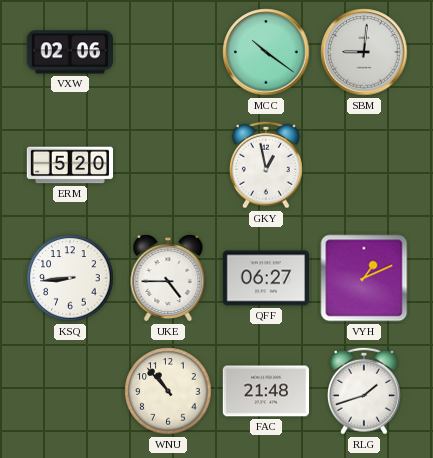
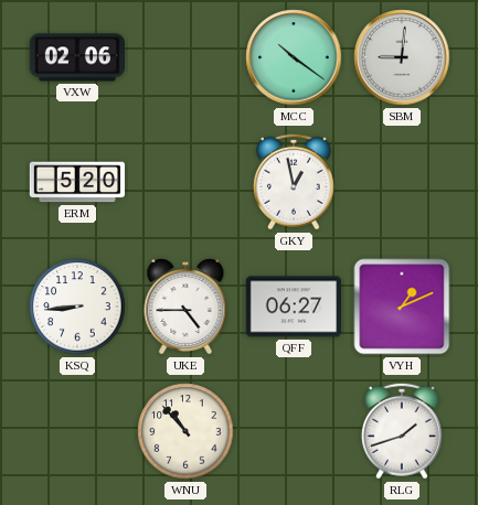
FAC: 21:48 -> none
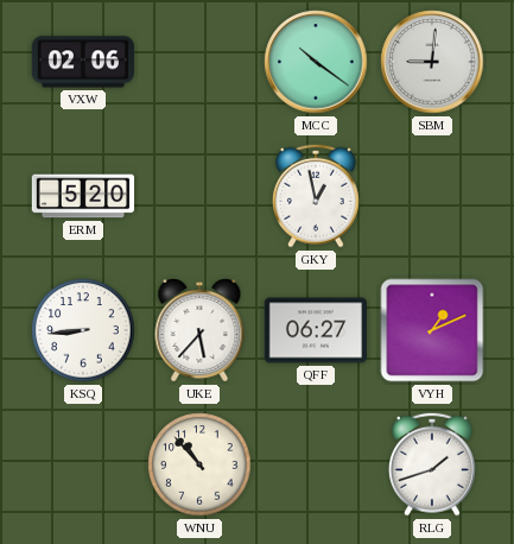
UKE: 4:45 -> 5:37
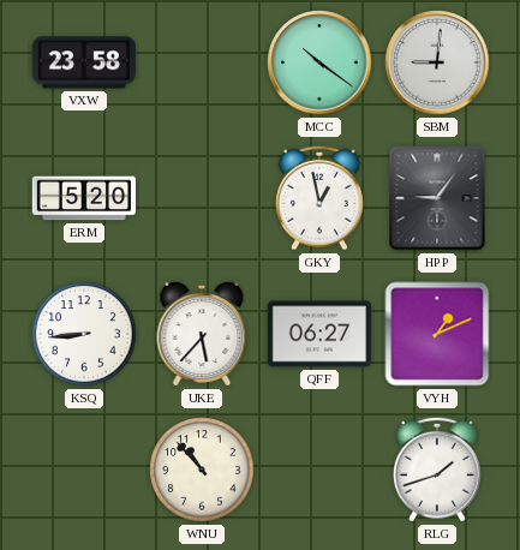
VXW: 02:06 -> 23:58
HPP: none -> 9:06
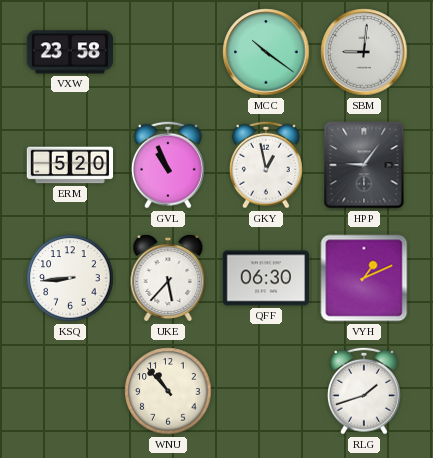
GVL: none -> 10:56
QFF: 06:27 -> 06:30
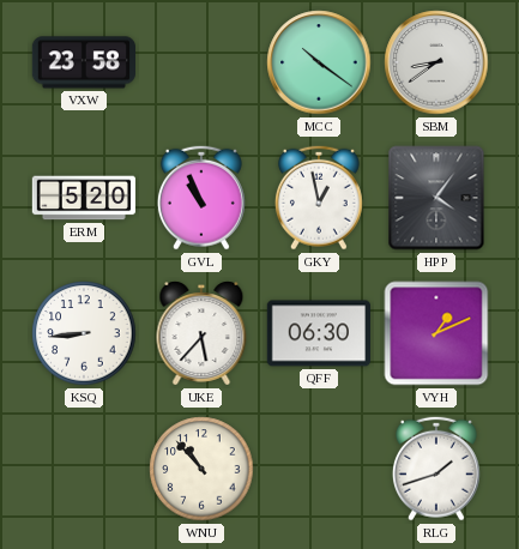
SBM: 9:01 -> 8:39
HPP: 9:06 -> 4:06
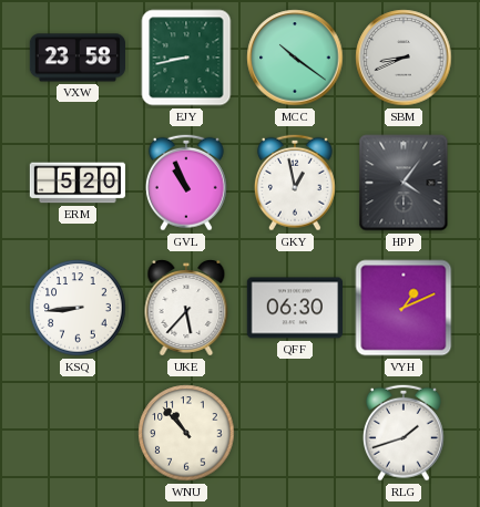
EJY: none -> 8:43
SBM: 8:39 -> 8:41
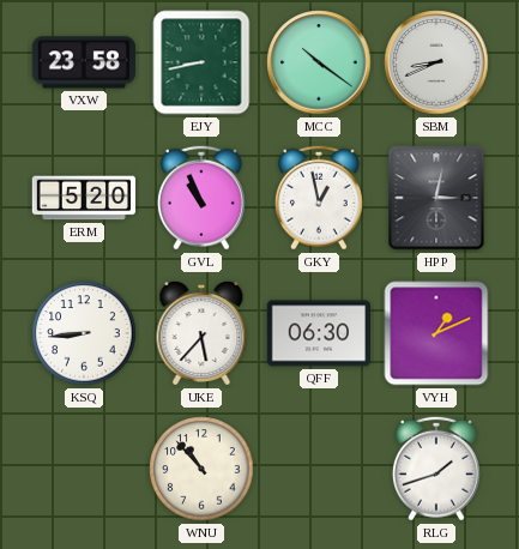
HPP: 4:06 -> 3:02
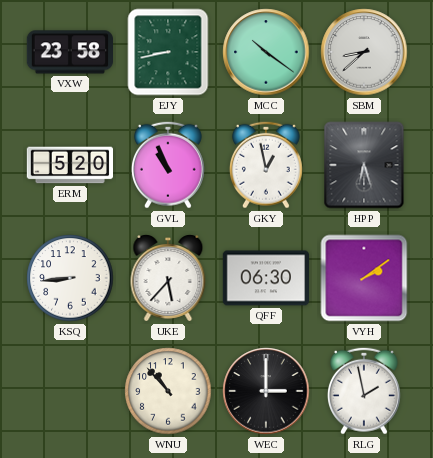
SBM: 8:41 -> 8:38
HPP: 3:02 -> 6:27
VYH: 1:11 -> 2:09
WEC: none -> 3:00
RLG: 1:42 -> 1:58
